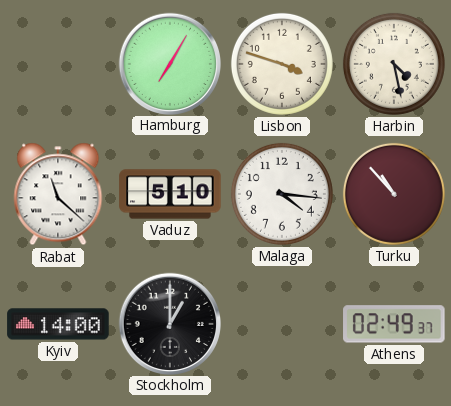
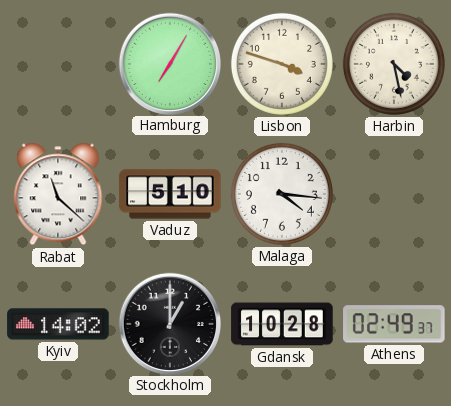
Turku: 10:53 -> none
Kyiv: 14:00 -> 14:02
Gdansk: none -> 10:28
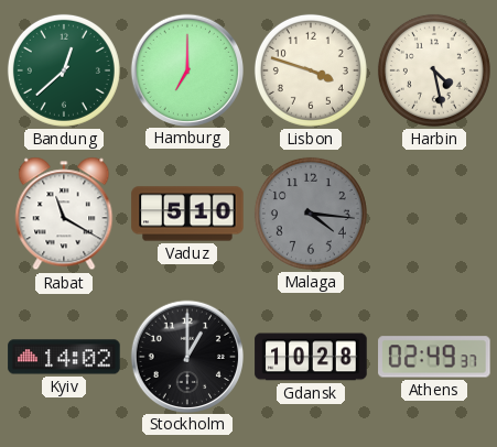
Bandung: none -> 12:38
Hamburg: 7:05 -> 7:00
Rabat: 11:22 -> 11:20
Malaga dial: white -> grey
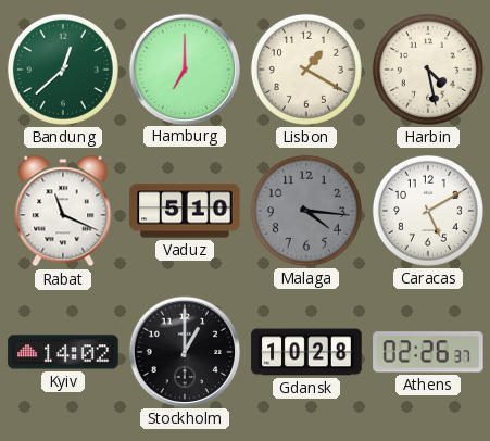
Lisbon: 3:48 -> 1:20
Rabat: 11:20 -> 11:19
Caracas: none -> 5:10
Athens: 02:49 -> 02:26
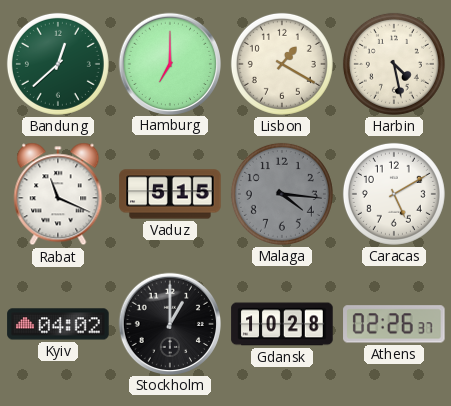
Vaduz: 5:10 -> 5:15
Kyiv: 14:02 -> 04:02
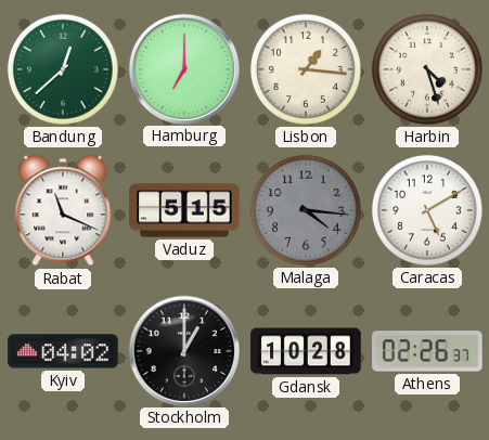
Lisbon: 1:20 -> 1:16
Harbin: 4:28 -> 4:27
